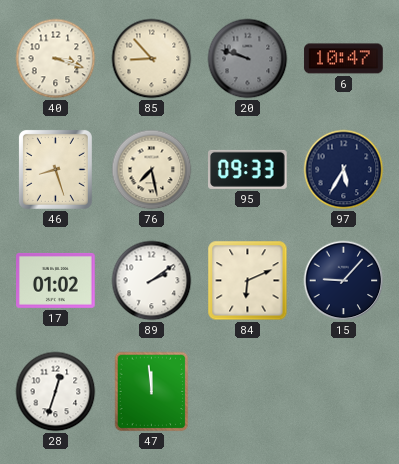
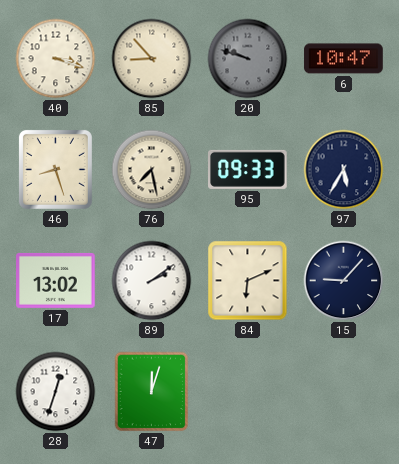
17: 01:02 -> 13:02
47: 11:59 -> 12:03
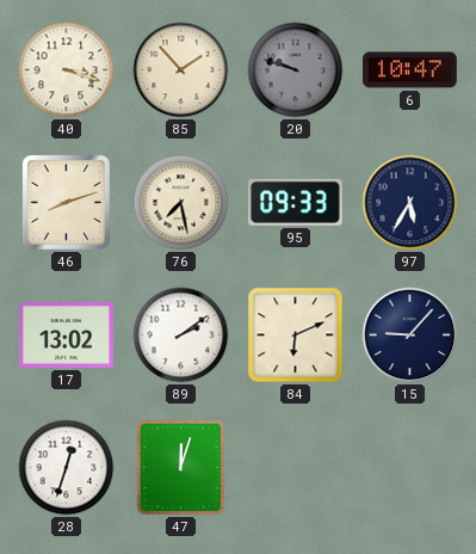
85: 8:53 -> 1:53
46: 8:27 -> 8:12
